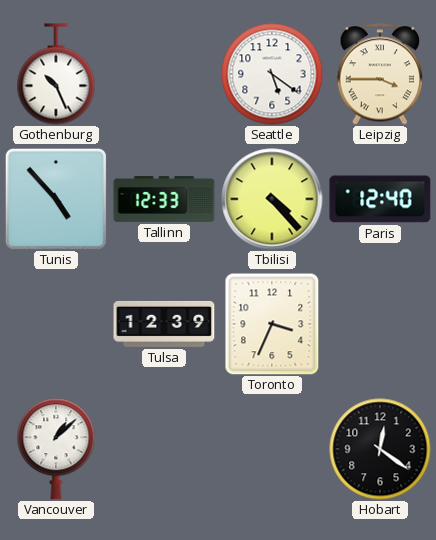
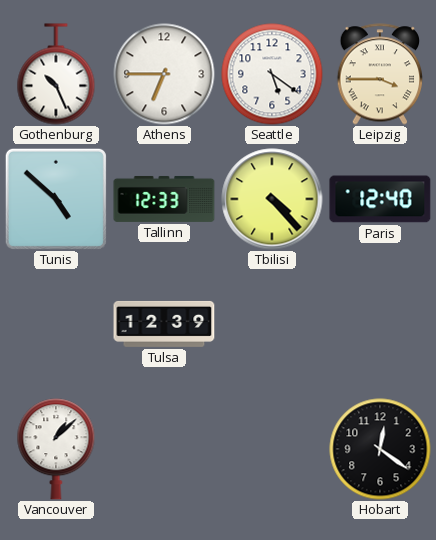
Athens: none -> 6:45
Tunis: 4:53 -> 4:52
Toronto: 3:34 -> none
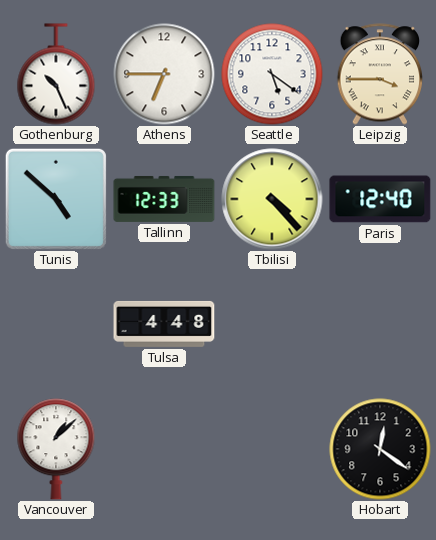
Tulsa: 12:39 -> 4:48
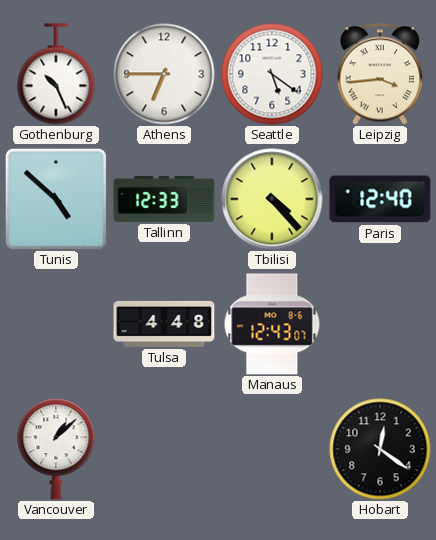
Leipzig: 3:45 -> 3:44
Manaus: none -> 12:43
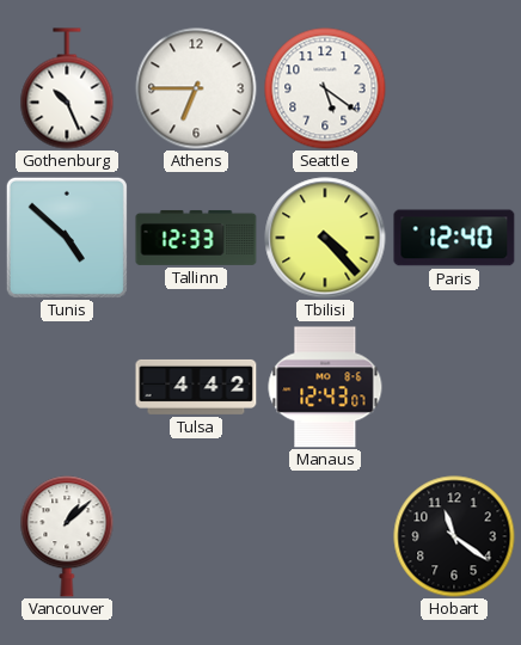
Leipzig: 3:44 -> none
Tulsa: 4:48 -> 4:42
Hobart: 12:21 -> 11:21
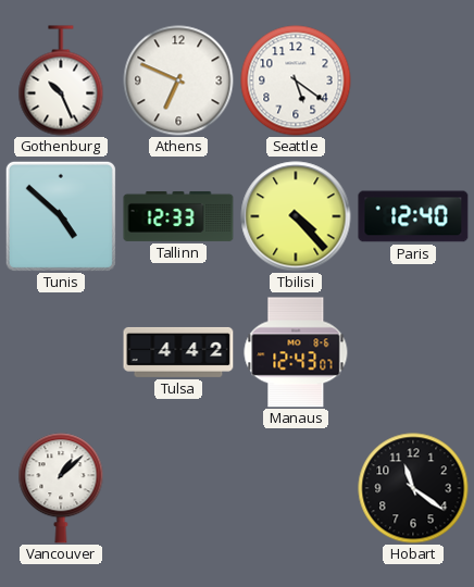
Athens: 6:45 -> 6:49
